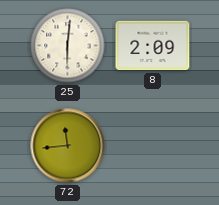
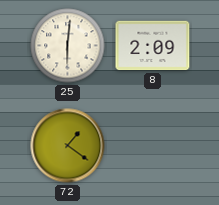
72: 11:44 -> 1:21
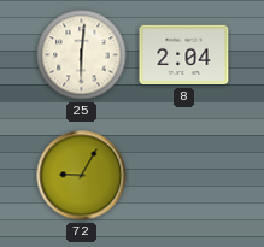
8: 2:09 -> 2:04
72: 1:21 -> 9:05
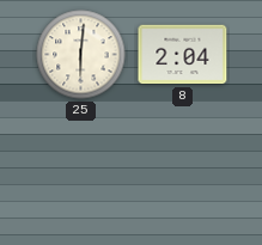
72: 9:05 -> none
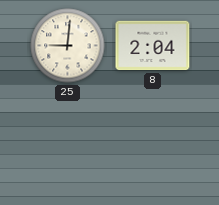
25: 6:01 -> 9:01
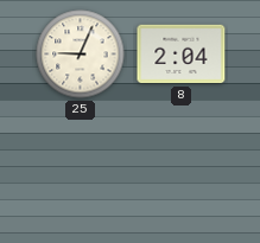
25: 9:01 -> 9:04
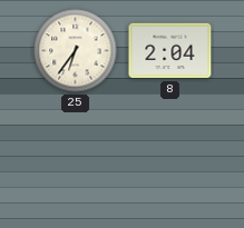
25: 9:04 -> 6:36
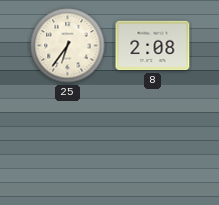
8: 2:04 -> 2:08
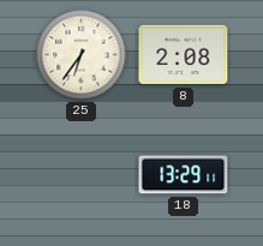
18: none -> 13:29
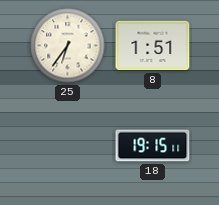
8: 2:08 -> 1:51
18: 13:29 -> 19:15
